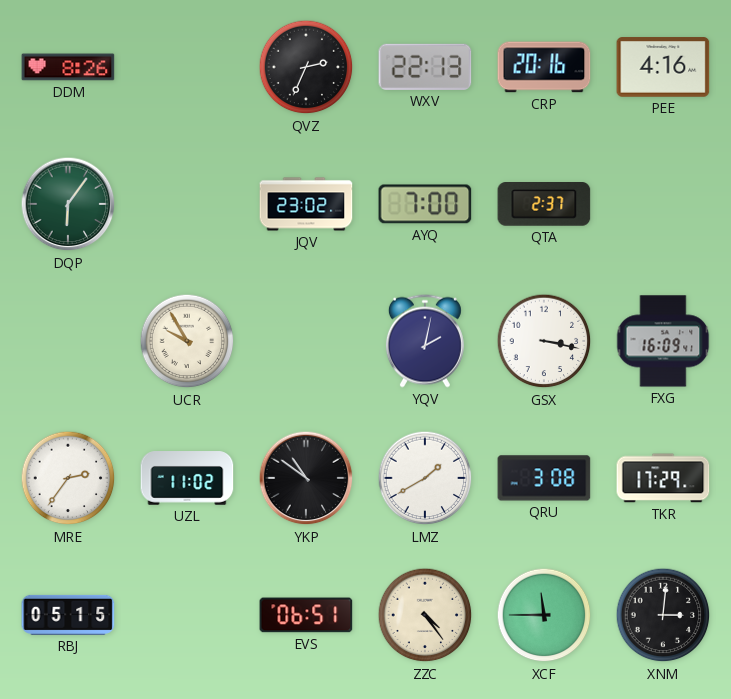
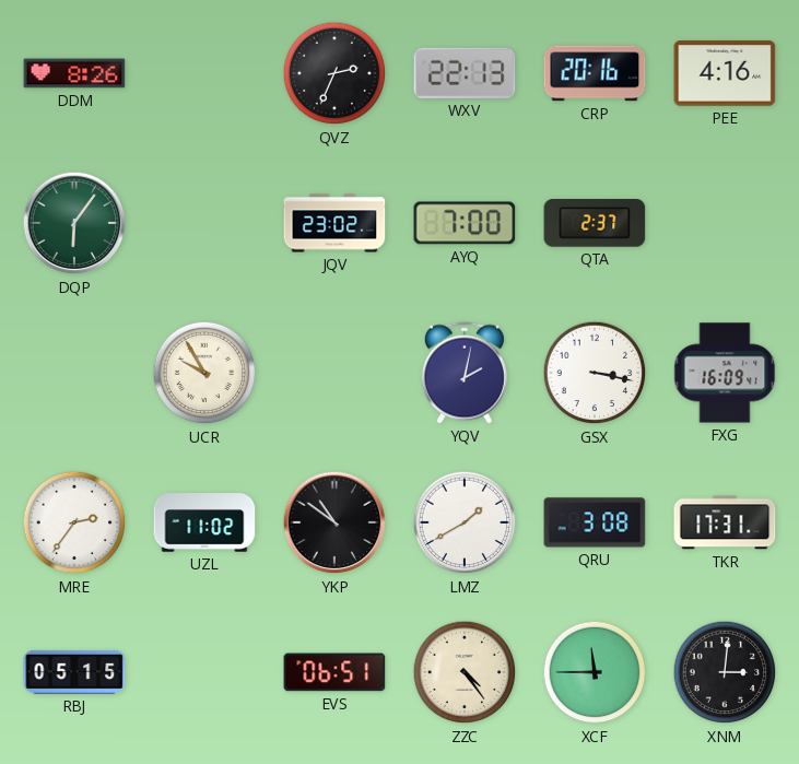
TKR: 17:29 -> 17:31
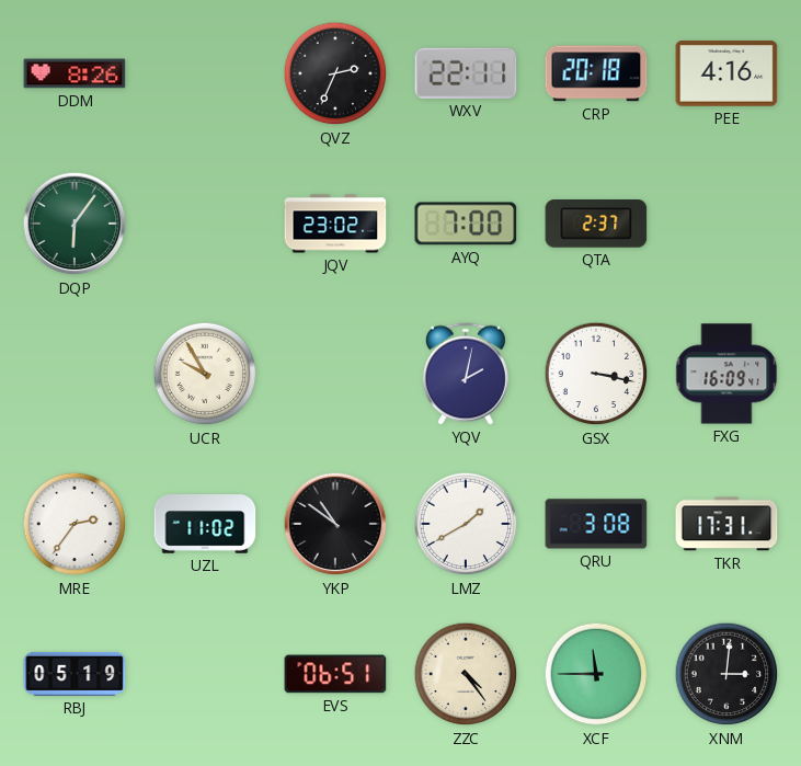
WXV: 22:13 -> 22:11
CRP: 20:16 -> 20:18
RBJ: 05:15 -> 05:19
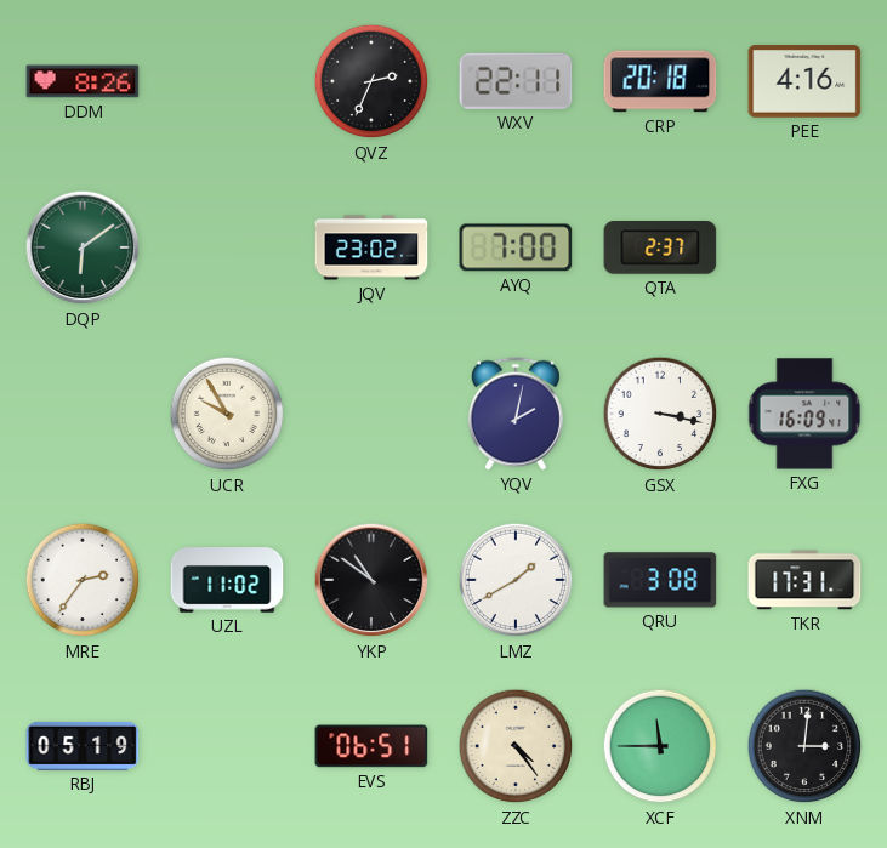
DQP: 6:06 -> 6:09
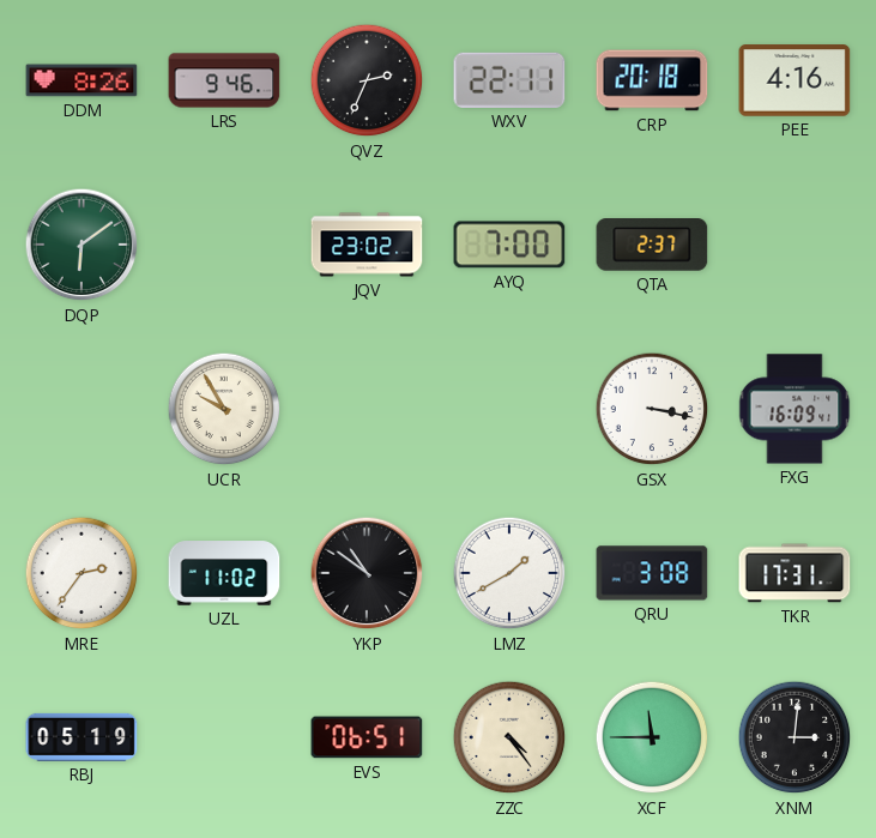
LRS: none -> 9:46
YQV: 2:02 -> none
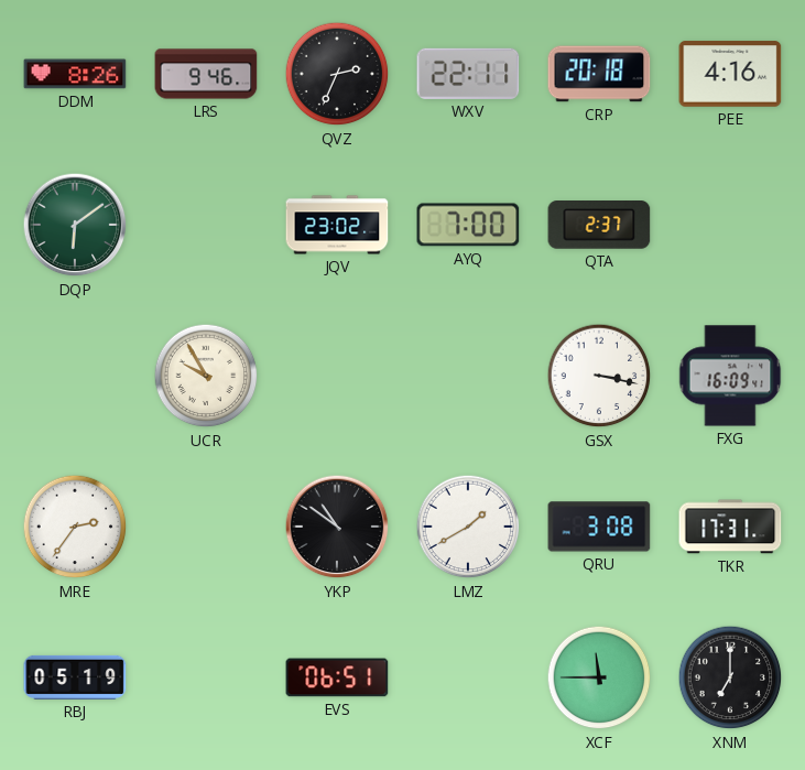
UZL: 11:02 -> none
ZZC: 4:24 -> none
XNM: 3:01 -> 7:00
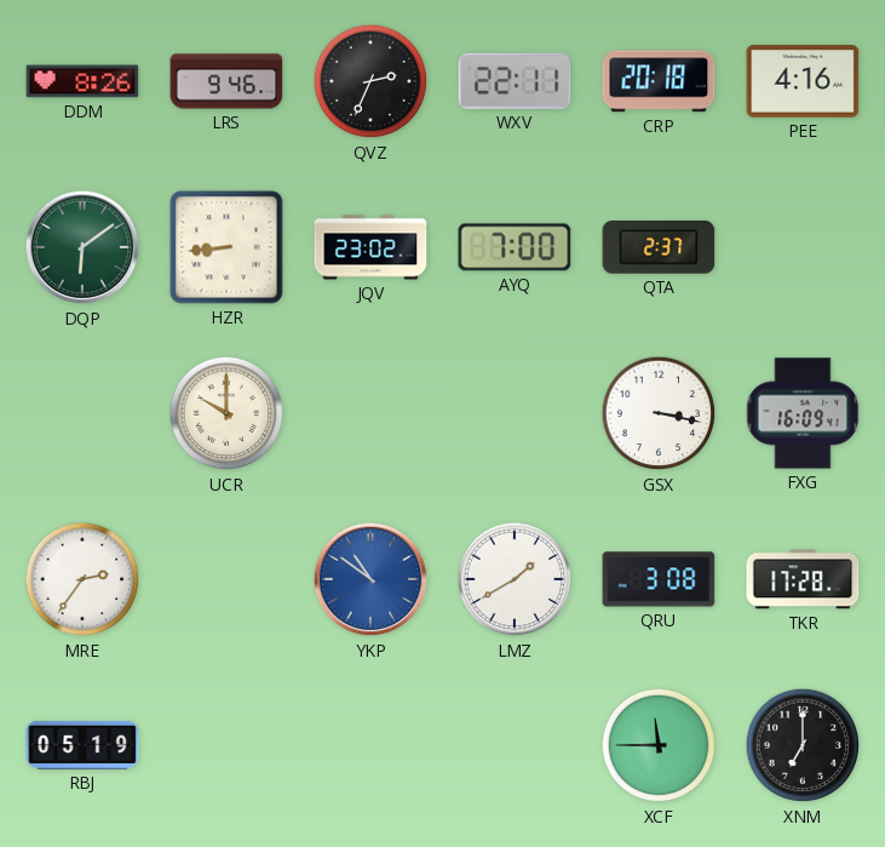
HZR: none -> 8:44
UCR: 9:55 -> 10:00
YKP dial: black -> blue
TKR: 17:31 -> 17:28
EVS: 06:51 -> none
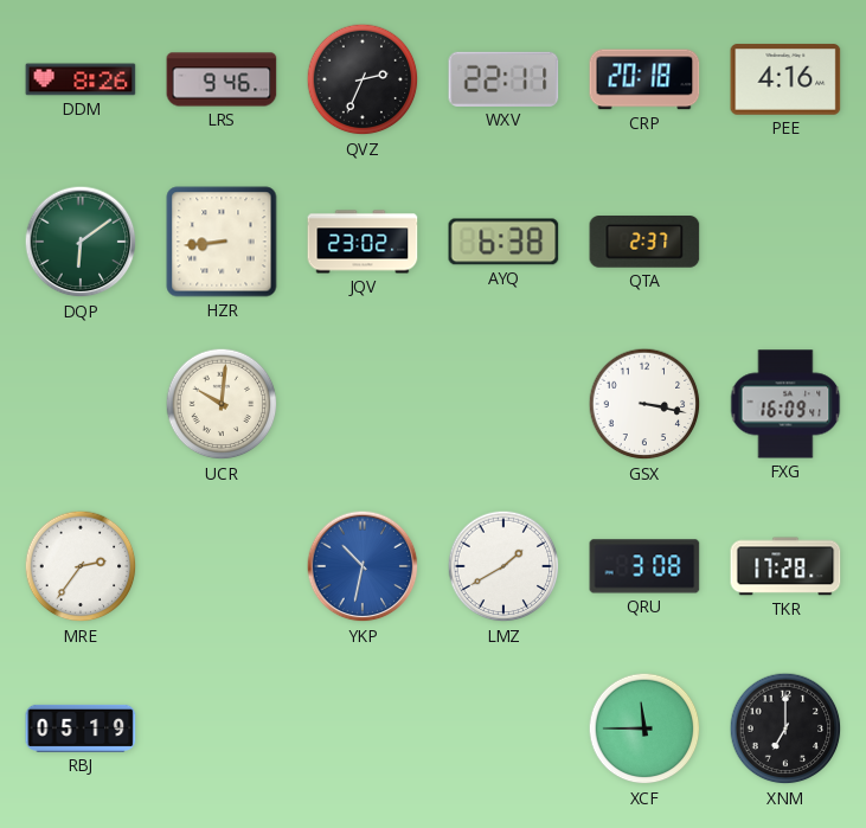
AYQ: 7:00 -> 6:38
UCR: 10:00 -> 10:01
YKP: 10:51 -> 10:32
